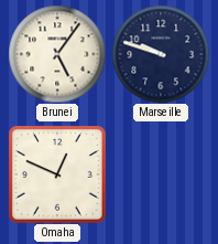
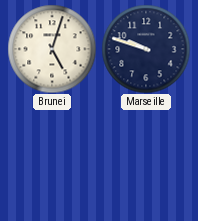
Brunei: 5:06 -> 5:03
Omaha: 12:49 -> none
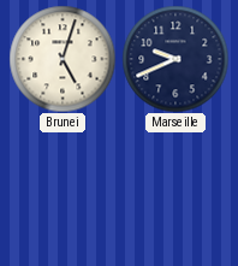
Marseille: 9:48 -> 9:41
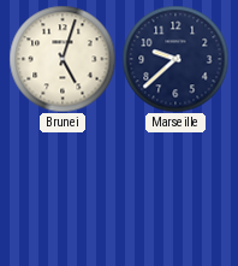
Marseille: 9:41 -> 9:38
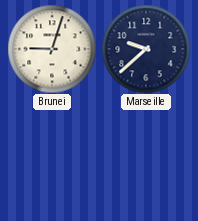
Brunei: 5:03 -> 9:03
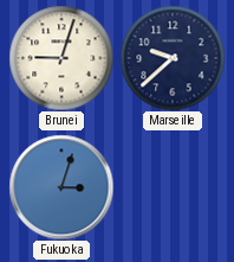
Fukuoka: none -> 3:03
